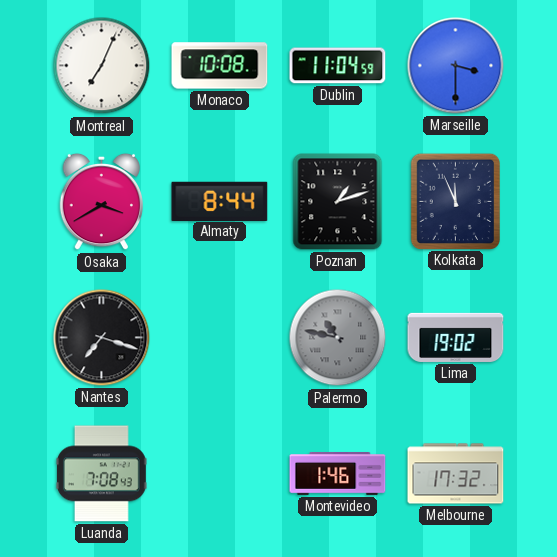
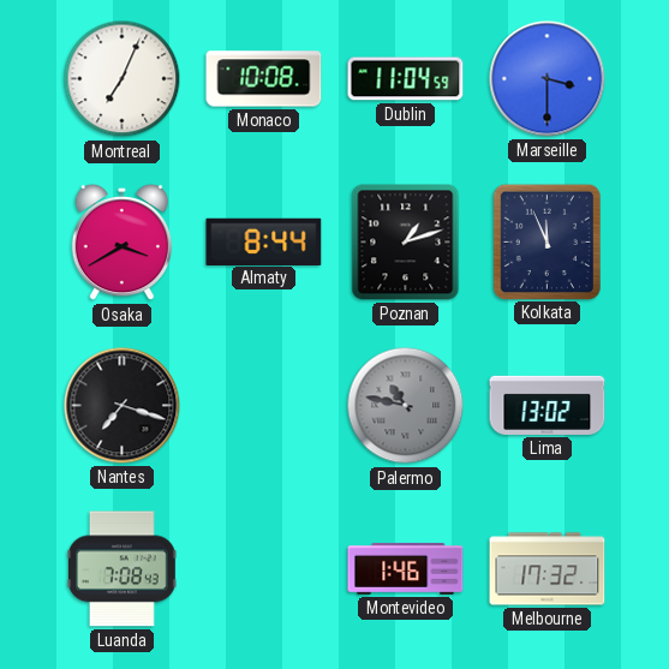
Lima: 19:02 -> 13:02
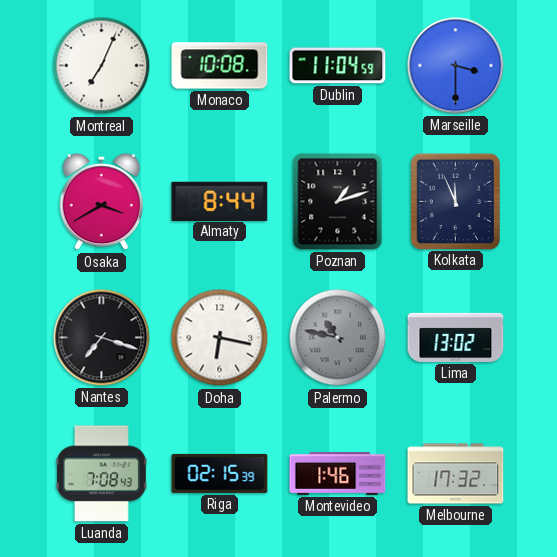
Doha: none -> 6:17
Riga: none -> 02:15
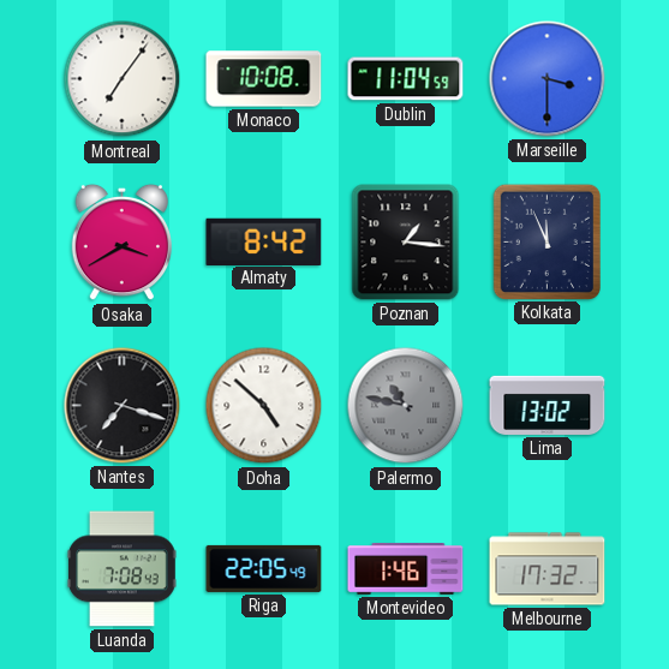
Montreal: 7:04 -> 7:06
Almaty: 8:44 -> 8:42
Poznan: 1:12 -> 1:16
Doha: 6:17 -> 4:52
Riga: 02:15 -> 22:05
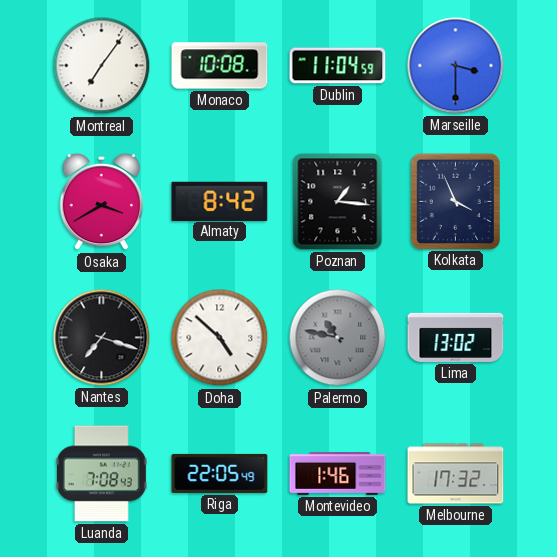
Kolkata: 11:56 -> 3:56
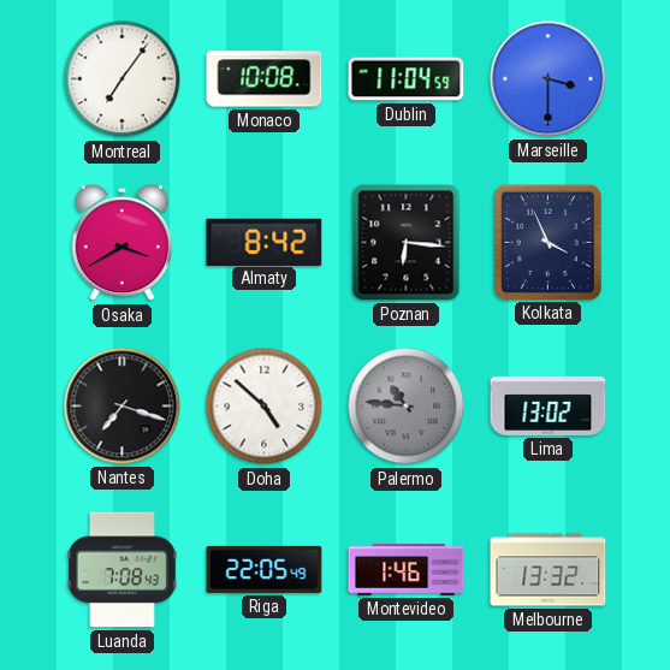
Poznan: 1:16 -> 6:16
Palermo: 10:47 -> 10:46
Melbourne: 17:32 -> 13:32
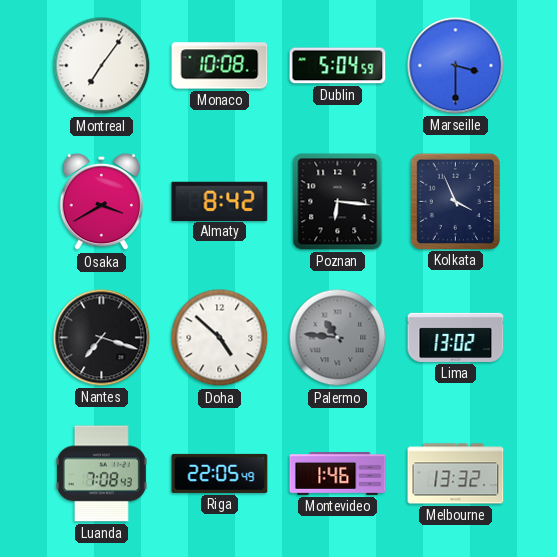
Dublin: 11:04 -> 5:04
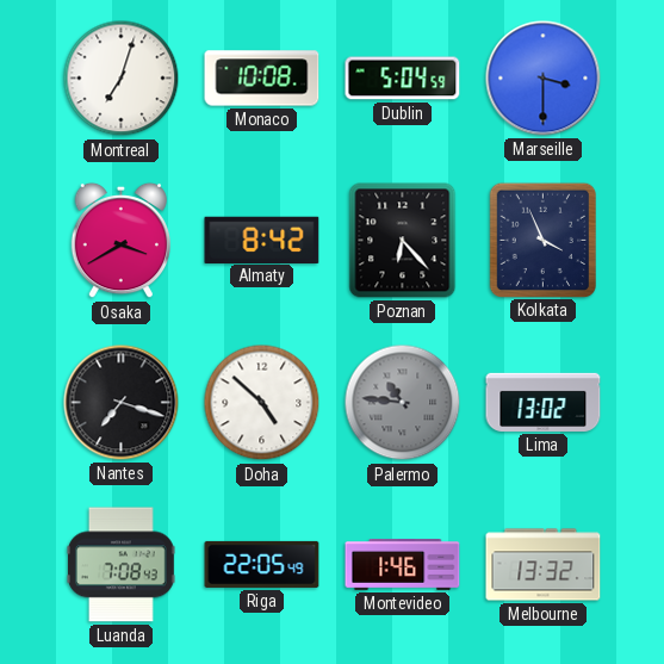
Montreal: 7:06 -> 7:03
Poznan: 6:16 -> 6:23
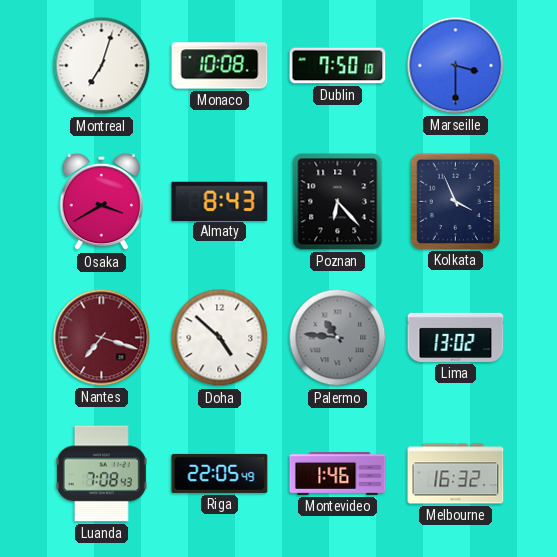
Dublin: 5:04 -> 7:50
Almaty: 8:42 -> 8:43
Nantes dial: black -> burgundy
Melbourne: 13:32 -> 16:32
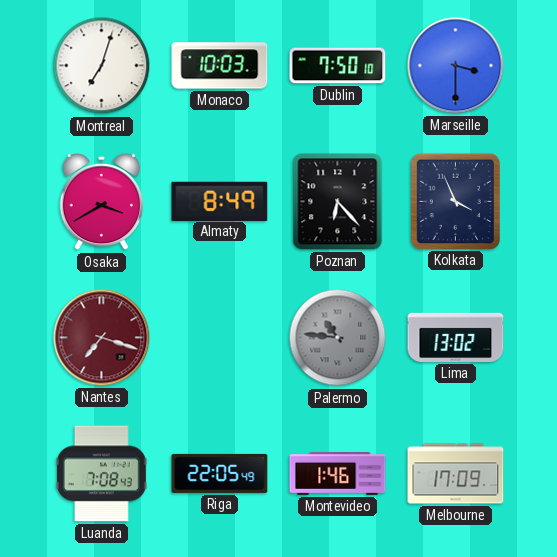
Monaco: 10:08 -> 10:03
Almaty: 8:43 -> 8:49
Doha: 4:52 -> none
Melbourne: 16:32 -> 17:09
